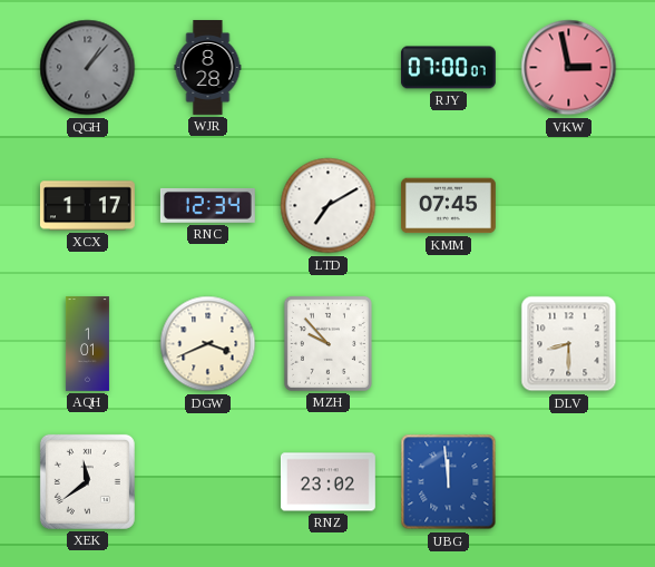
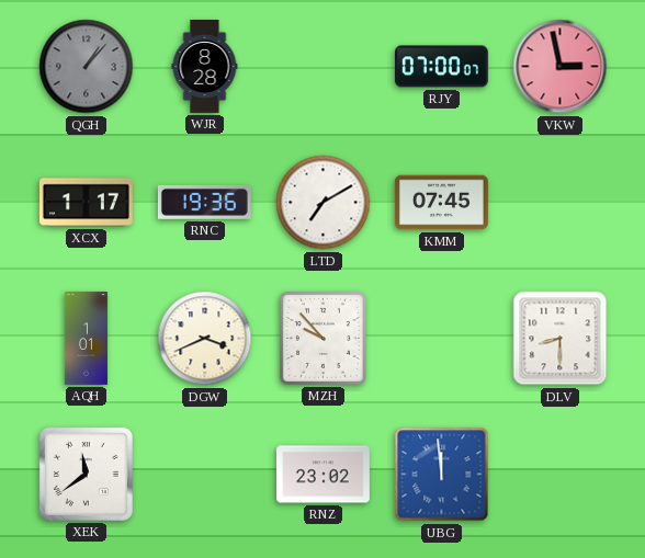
RNC: 12:34 -> 19:36
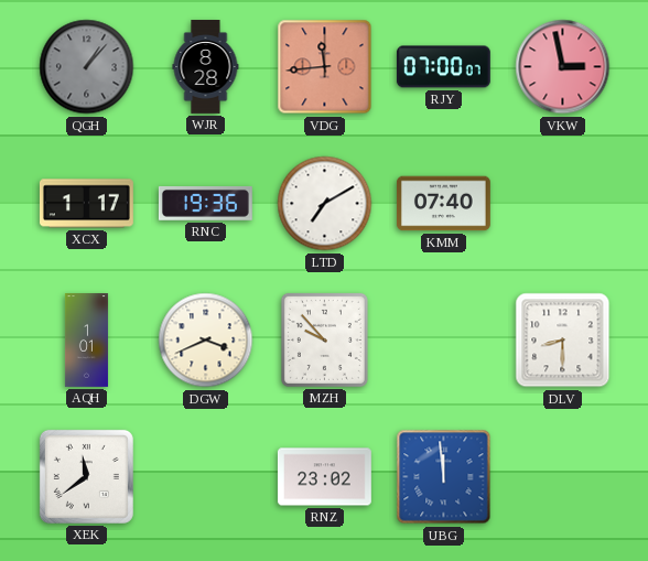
VDG: none -> 11:44
KMM: 07:45 -> 07:40
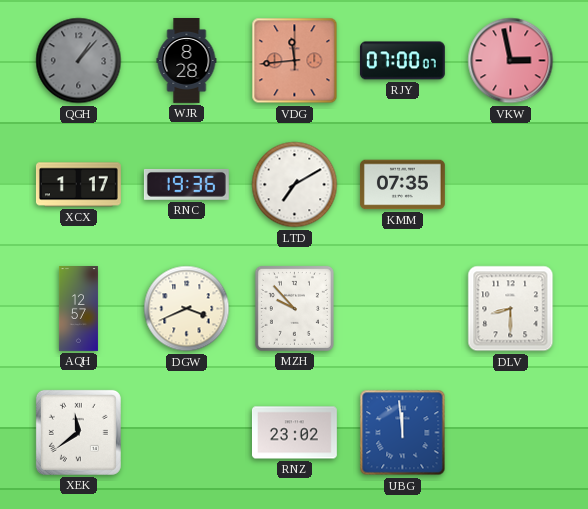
KMM: 07:40 -> 07:35
AQH: 1:01 -> 12:57
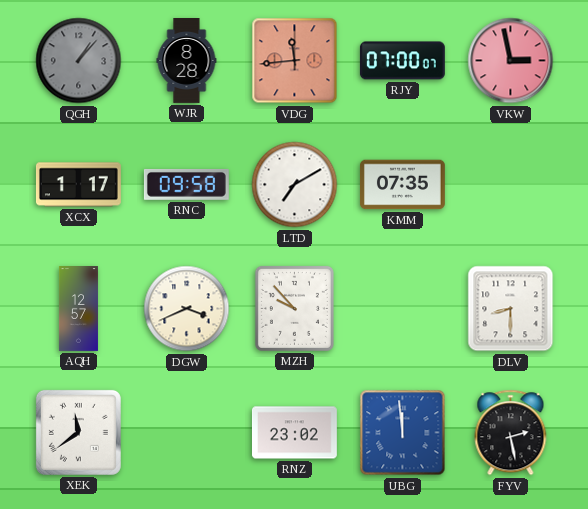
RNC: 19:36 -> 09:58
FYV: none -> 2:28
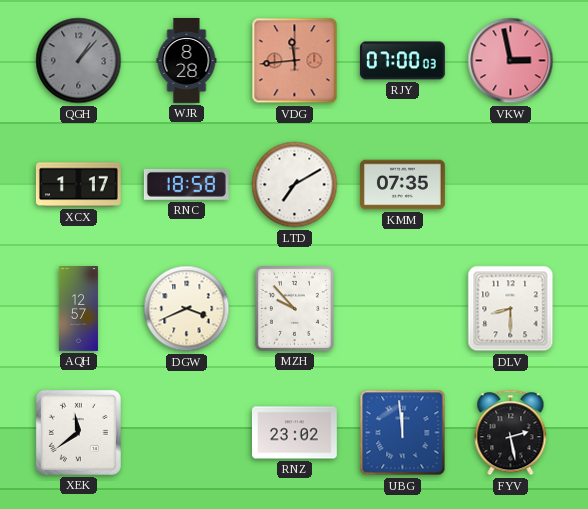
RJY: 07:00:07 -> 07:00:03
RNC: 09:58 -> 18:58
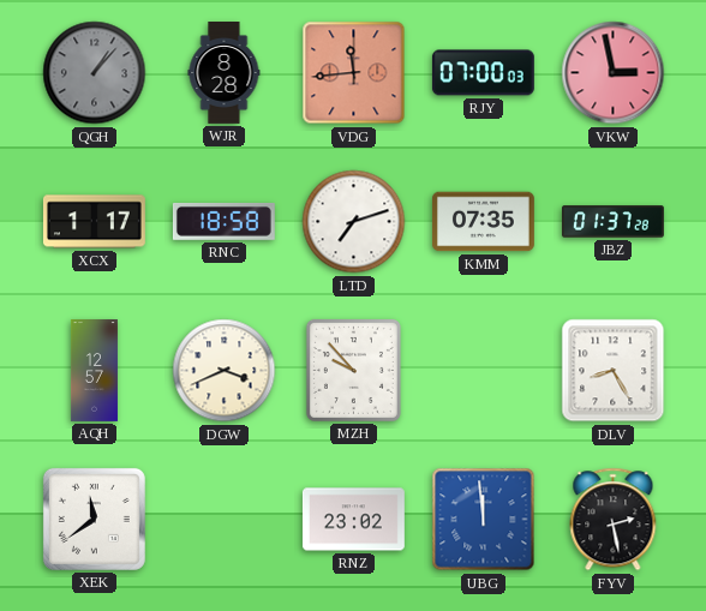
LTD: 7:10 -> 7:12
JBZ: none -> 01:37
DLV: 8:30 -> 8:25
